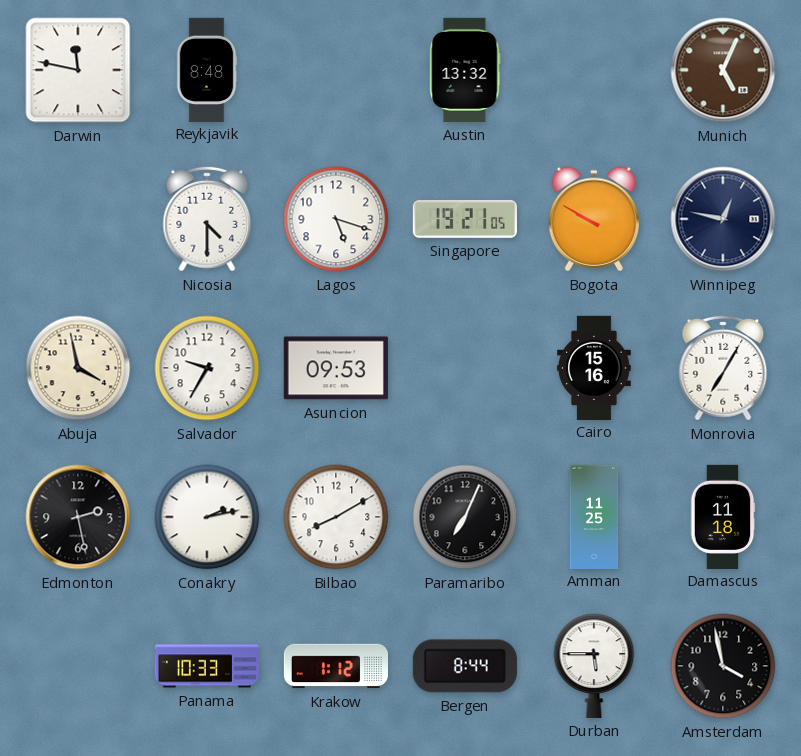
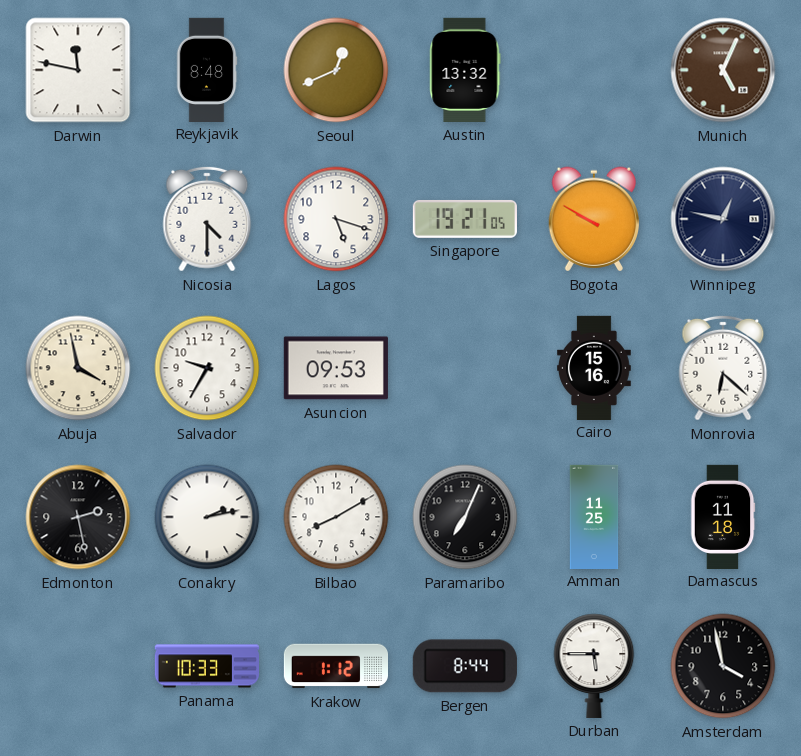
Seoul: none -> 12:41
Monrovia: 7:05 -> 6:22
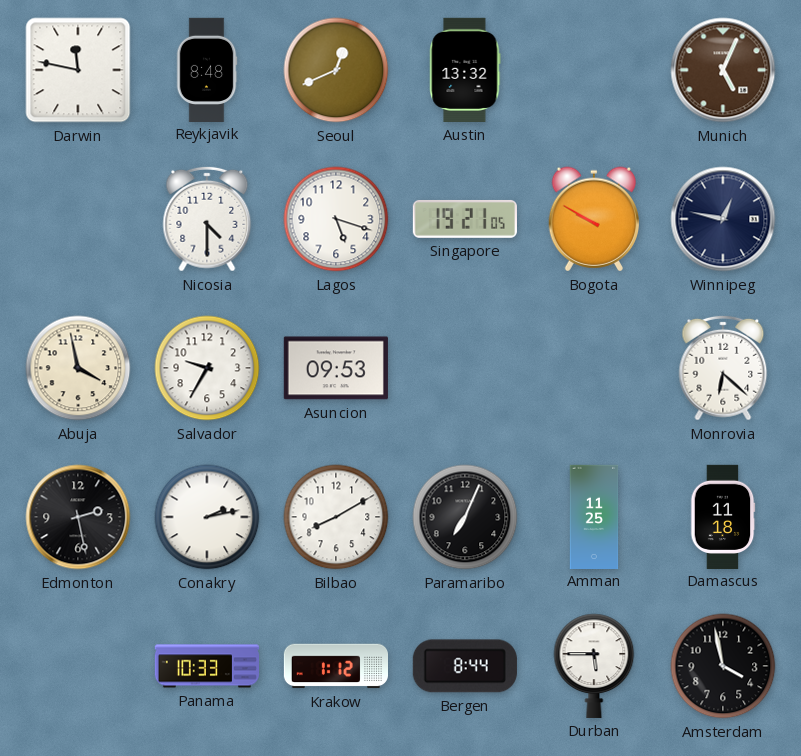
Cairo: 15:16 -> none
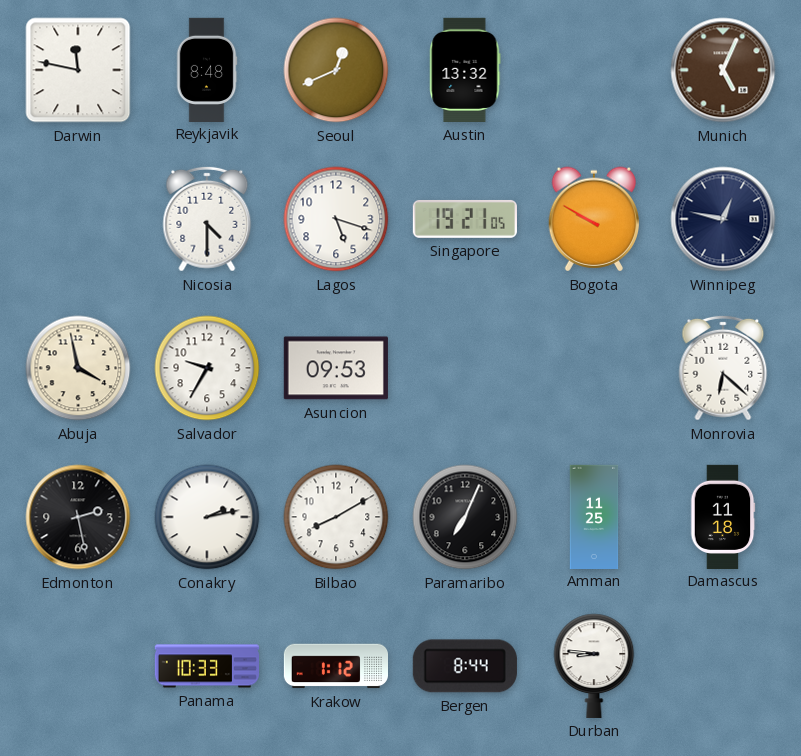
Durban: 5:45 -> 8:46
Amsterdam: 3:58 -> none
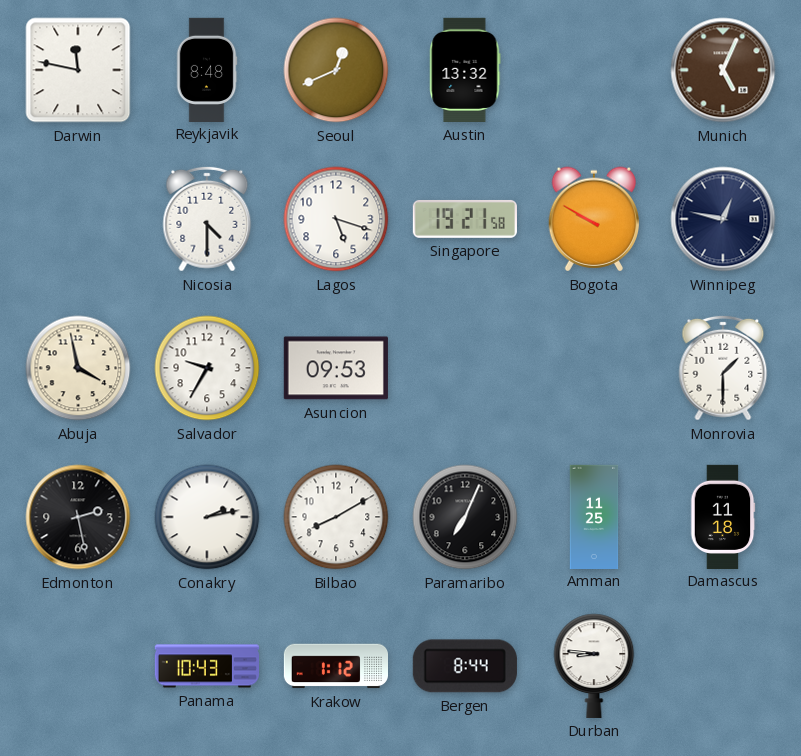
Singapore: 19:21:05 -> 19:21:58
Monrovia: 6:22 -> 1:30
Panama: 10:33 -> 10:43
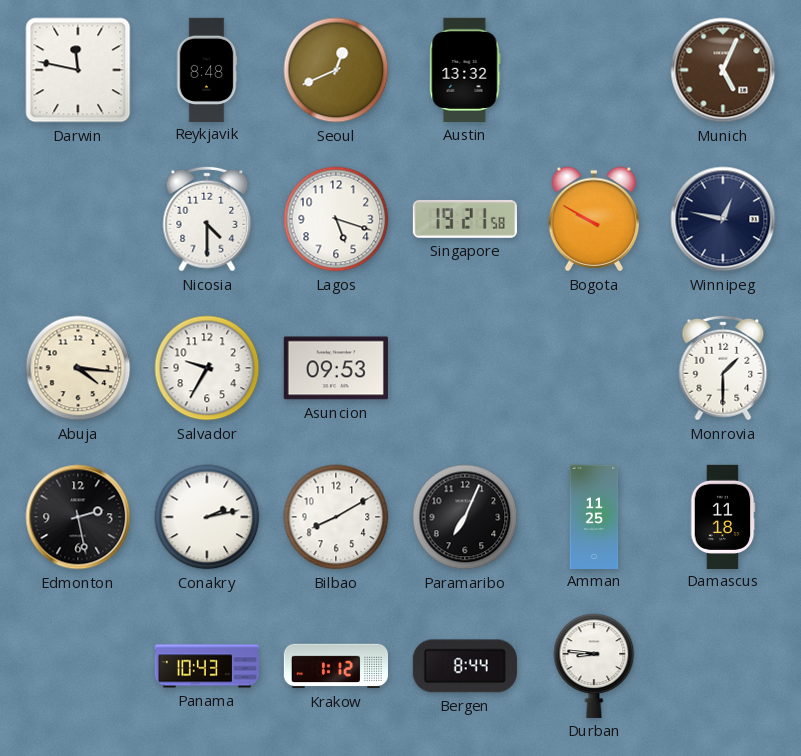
Abuja: 3:58 -> 4:16
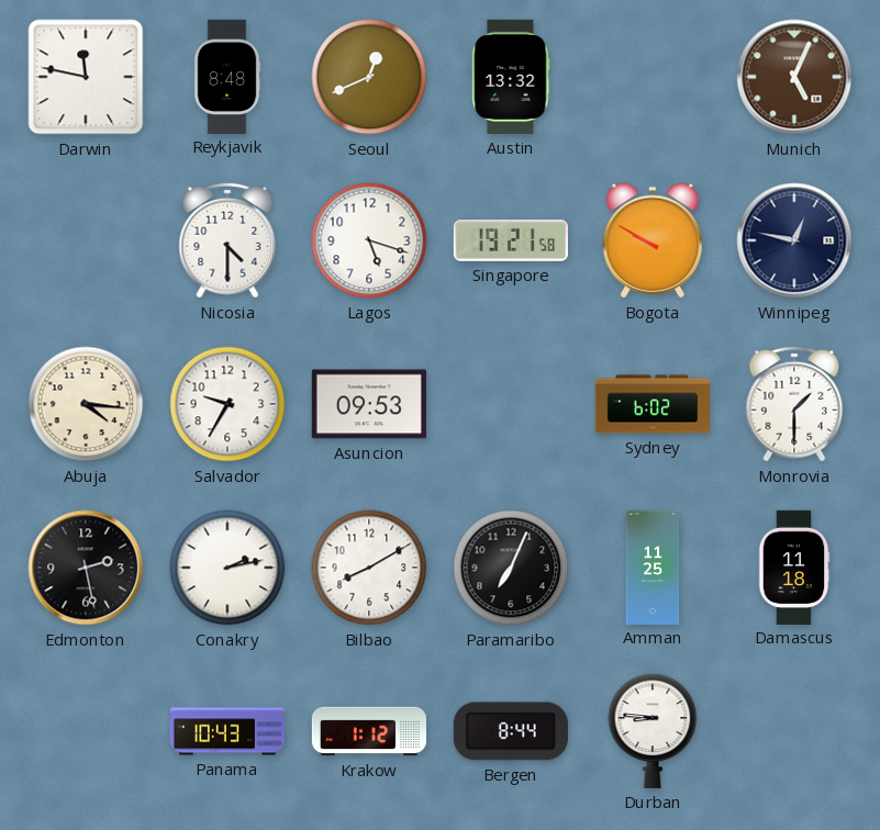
Sydney: none -> 6:02
